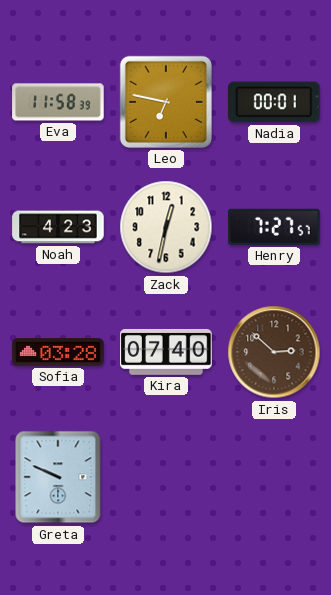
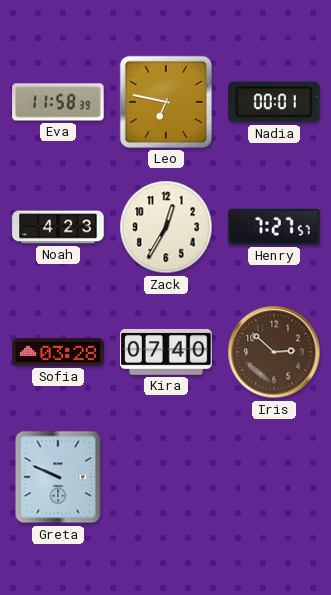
Zack: 12:32 -> 12:35
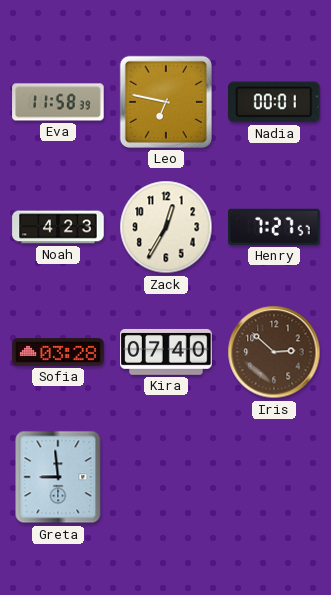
Greta: 9:49 -> 8:59
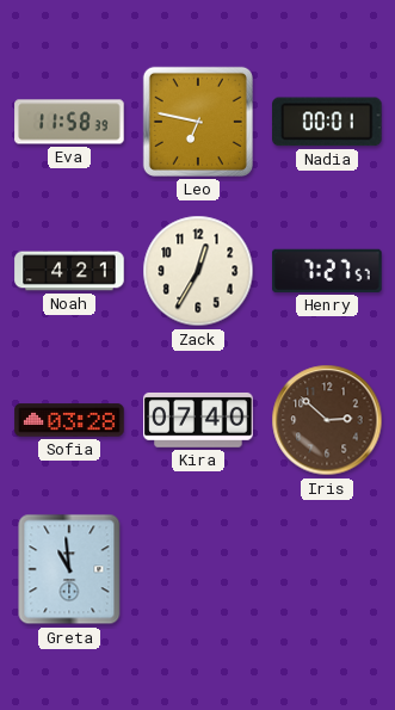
Noah: 4:23 -> 4:21
Greta: 8:59 -> 10:59
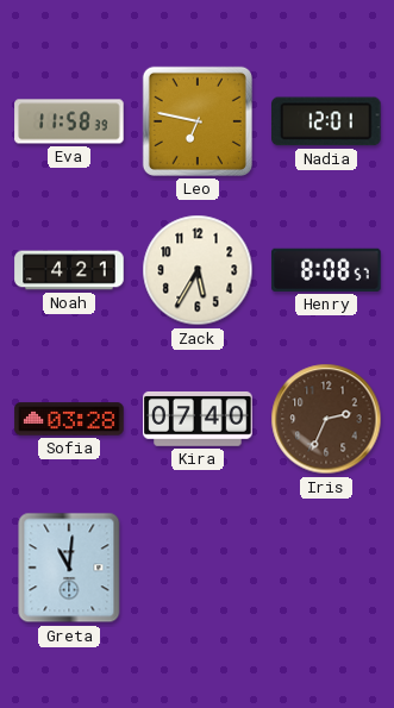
Nadia: 00:01 -> 12:01
Zack: 12:35 -> 5:35
Henry: 7:27 -> 8:08
Iris: 2:52 -> 2:34
Greta: 10:59 -> 11:01
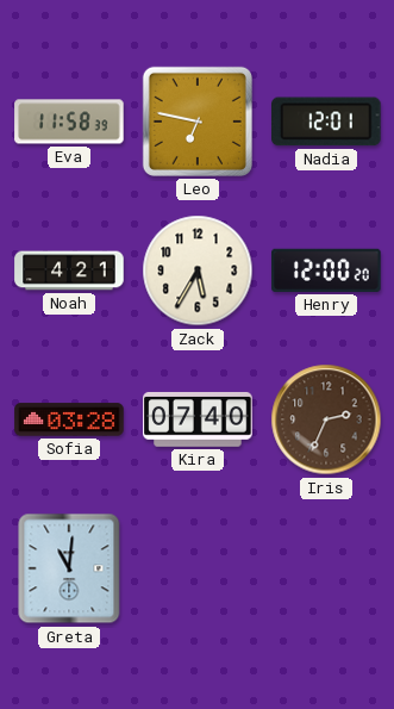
Henry: 8:08 -> 12:00
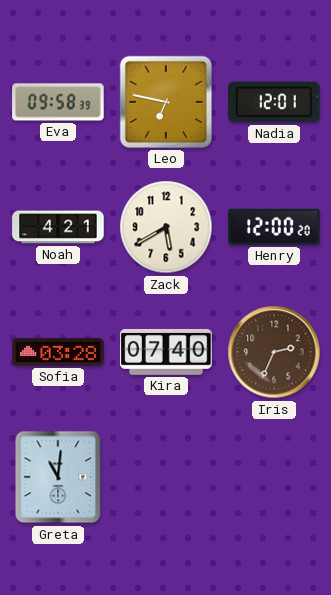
Eva: 11:58 -> 09:58
Zack: 5:35 -> 5:40
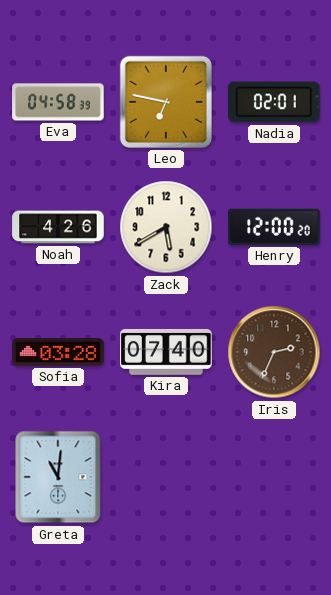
Eva: 09:58 -> 04:58
Nadia: 12:01 -> 02:01
Noah: 4:21 -> 4:26
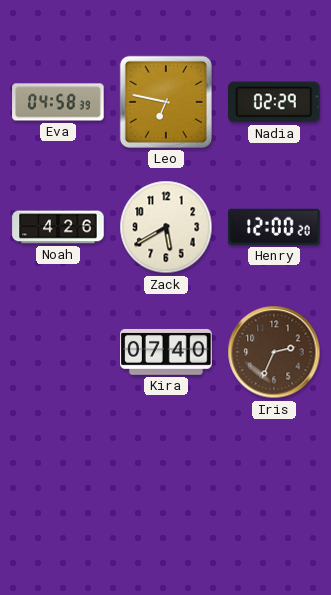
Nadia: 02:01 -> 02:29
Sofia: 03:28 -> none
Greta: 11:01 -> none
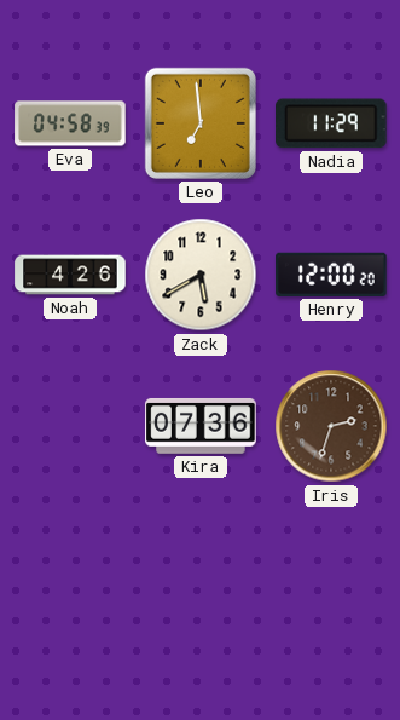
Leo: 6:47 -> 6:59
Nadia: 02:29 -> 11:29
Kira: 07:40 -> 07:36
Iris: 2:34 -> 2:33
